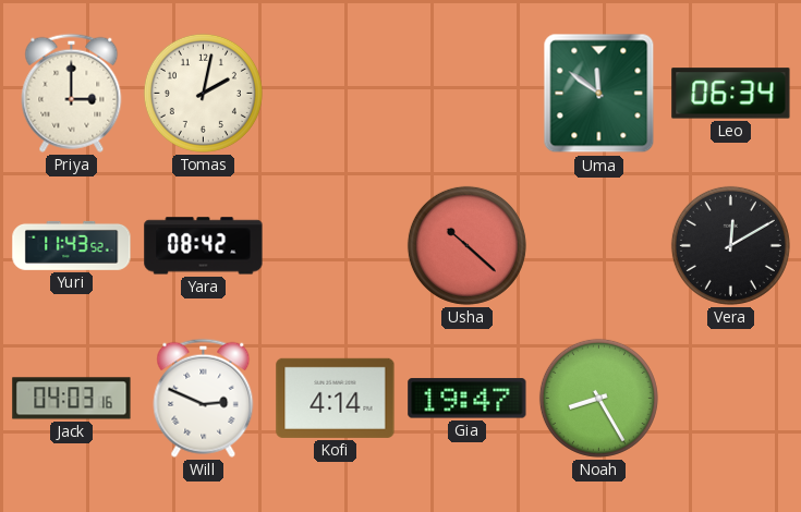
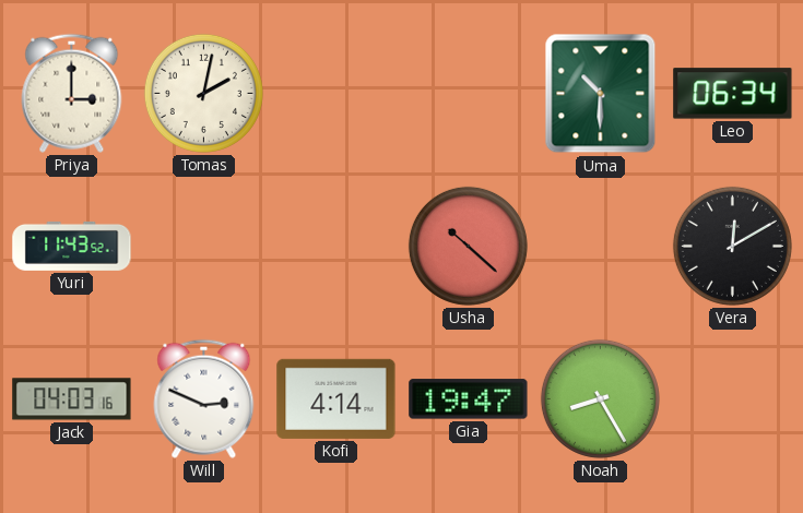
Uma: 11:51 -> 10:30
Yara: 08:42 -> none
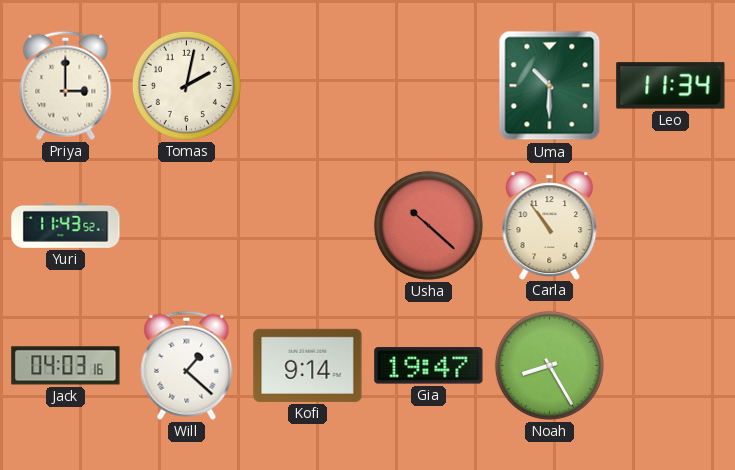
Leo: 06:34 -> 11:34
Carla: none -> 10:54
Vera: 12:10 -> none
Will: 2:49 -> 1:22
Kofi: 4:14 -> 9:14
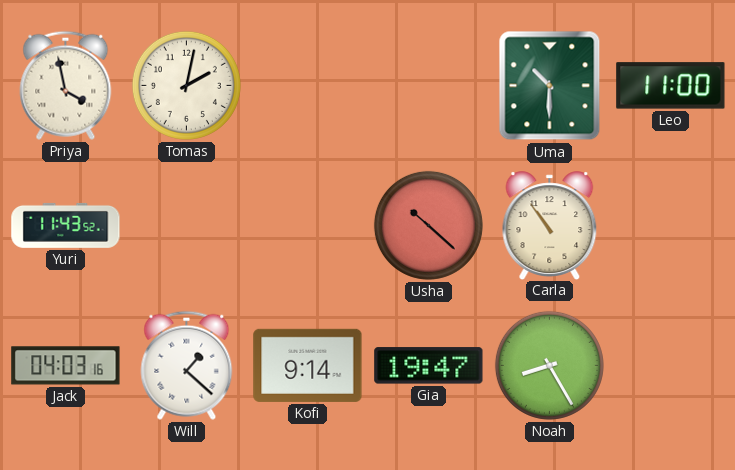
Priya: 3:00 -> 3:58
Leo: 11:34 -> 11:00
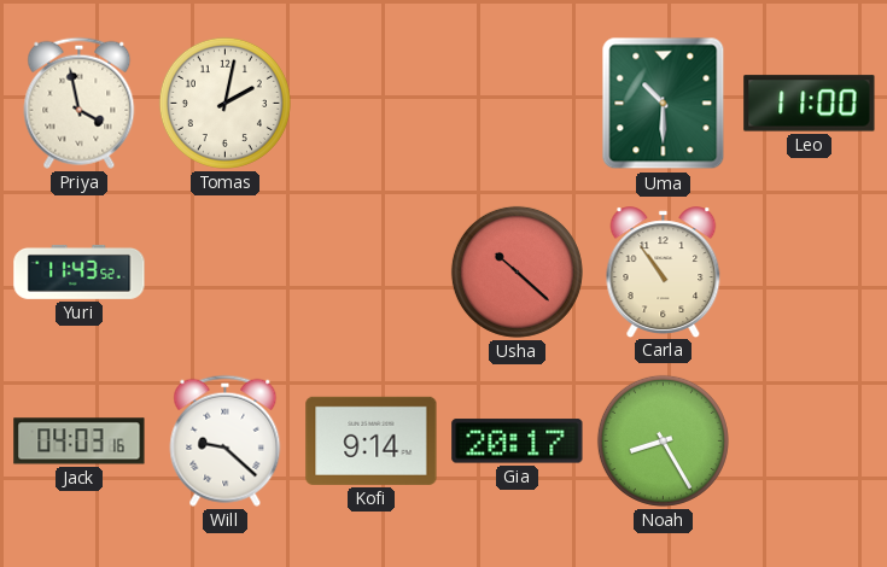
Will: 1:22 -> 9:22
Gia: 19:47 -> 20:17
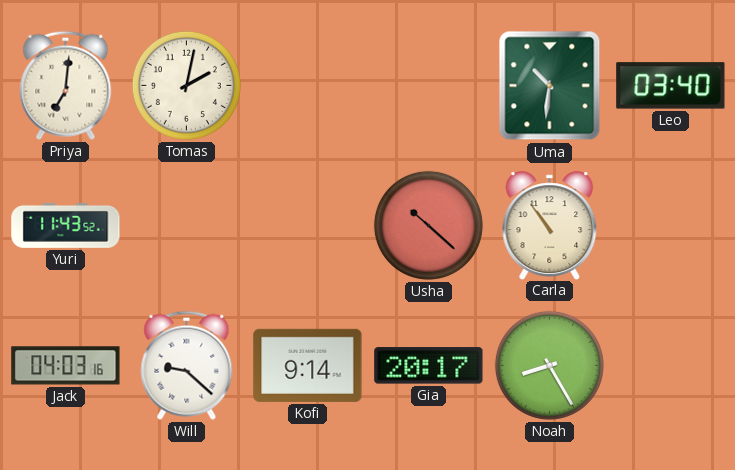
Priya: 3:58 -> 7:01
Uma: 10:30 -> 10:31
Leo: 11:00 -> 03:40
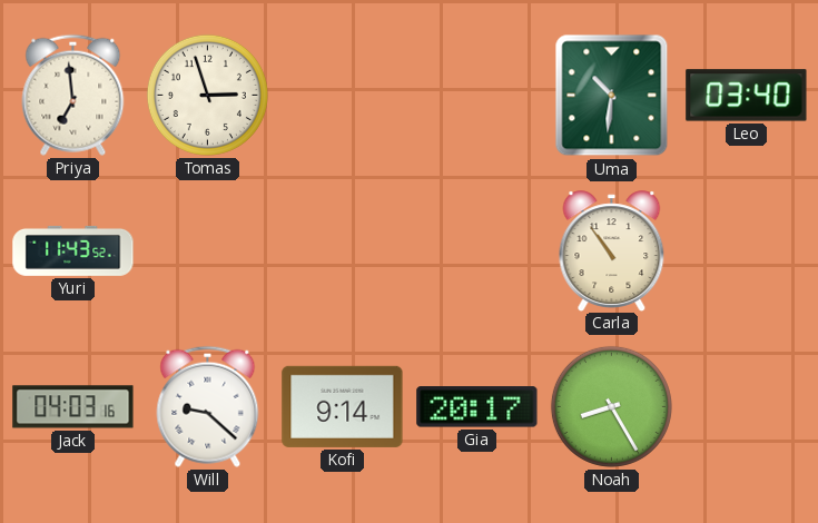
Priya: 7:01 -> 6:59
Tomas: 2:02 -> 2:57
Usha: 10:22 -> none
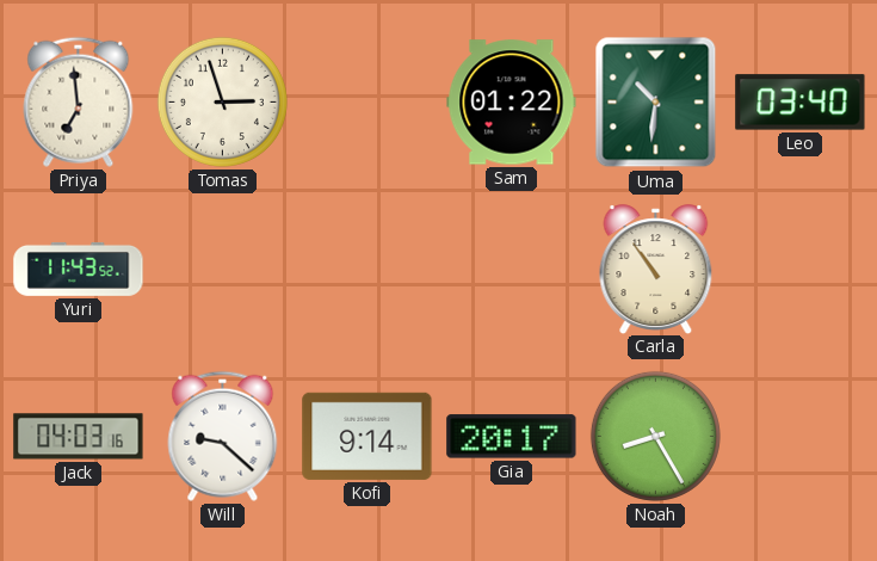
Sam: none -> 01:22
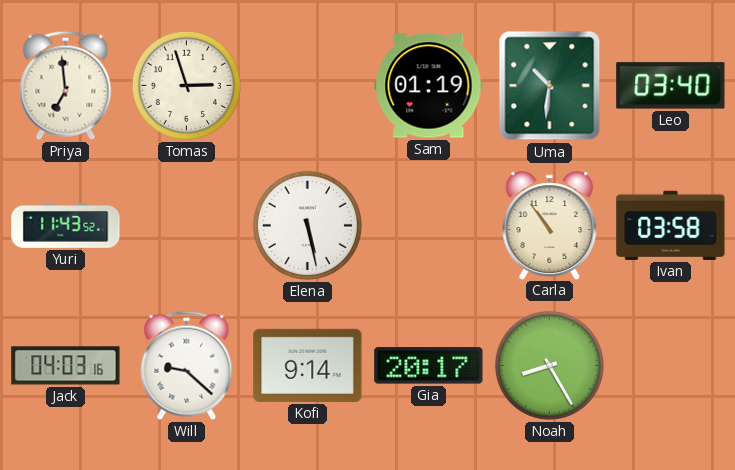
Sam: 01:22 -> 01:19
Elena: none -> 5:28
Ivan: none -> 03:58
